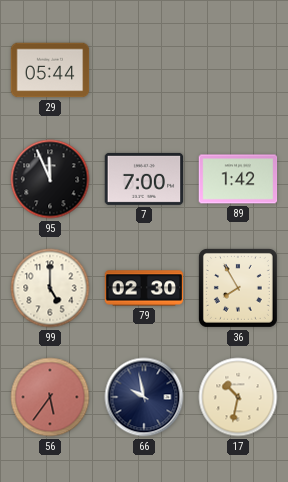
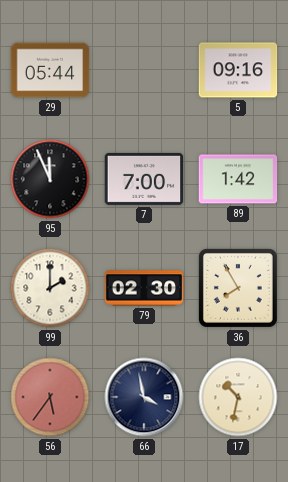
5: none -> 09:16
99: 5:00 -> 2:00
66: 9:58 -> 3:58
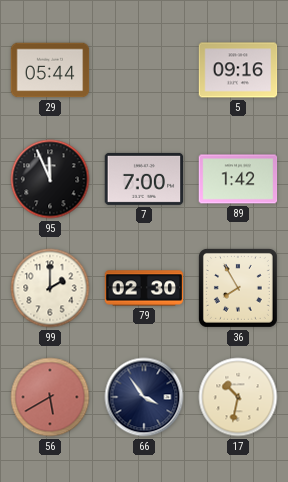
56: 5:36 -> 5:40
66: 3:58 -> 3:54
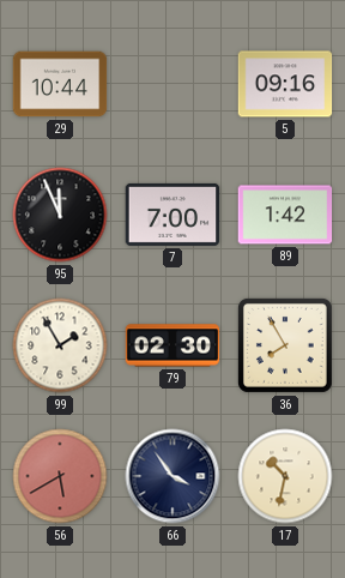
29: 05:44 -> 10:44
99: 2:00 -> 1:55
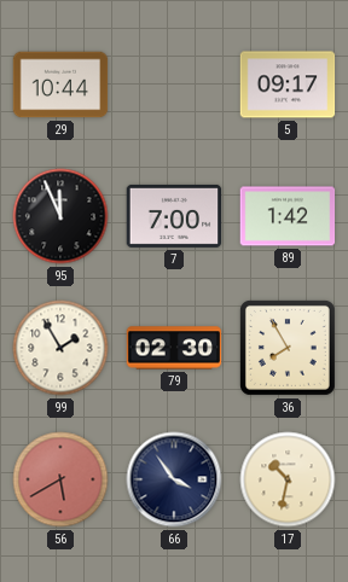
5: 09:16 -> 09:17
